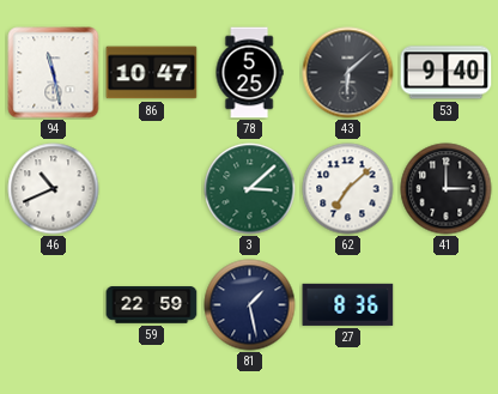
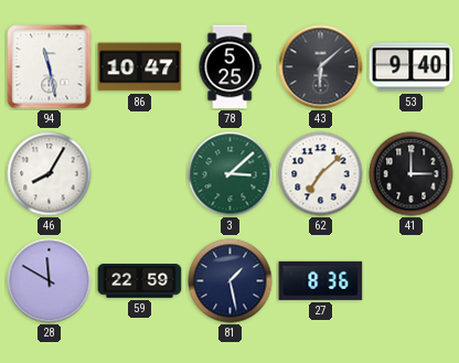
46: 10:41 -> 8:05
28: none -> 11:50
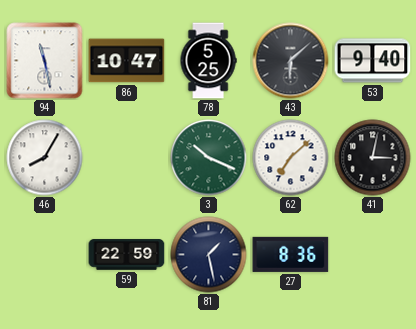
3: 3:08 -> 10:19
41: 3:00 -> 3:02
28: 11:50 -> none
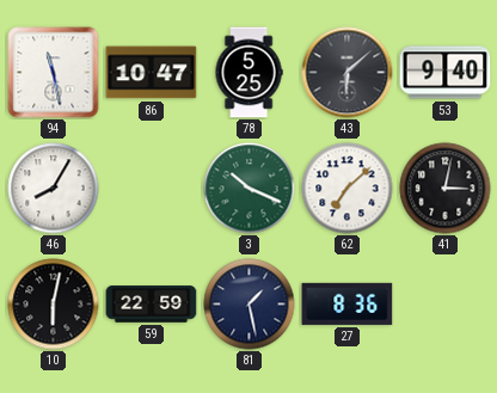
10: none -> 6:02
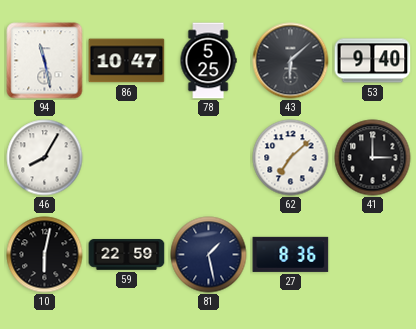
3: 10:19 -> none
41: 3:02 -> 3:00
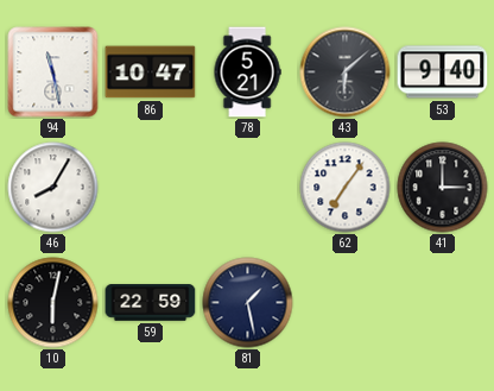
78: 5:25 -> 5:21
62: 7:08 -> 7:06
27: 8:36 -> none
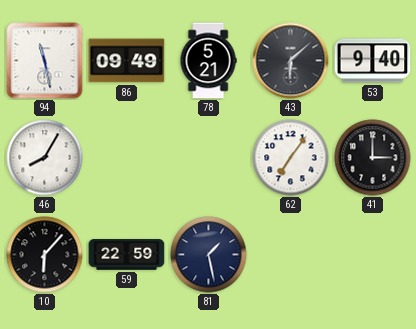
86: 10:47 -> 09:49
10: 6:02 -> 6:07
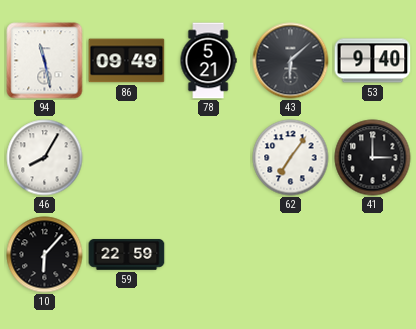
81: 1:28 -> none
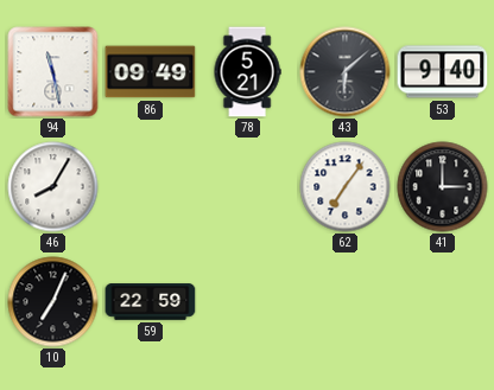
10: 6:07 -> 7:04
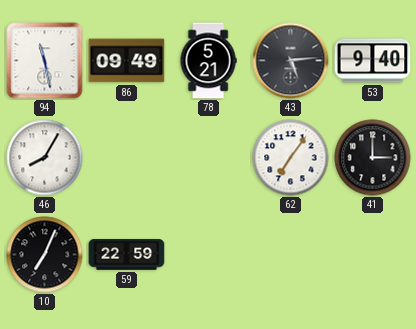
43: 6:08 -> 5:14
